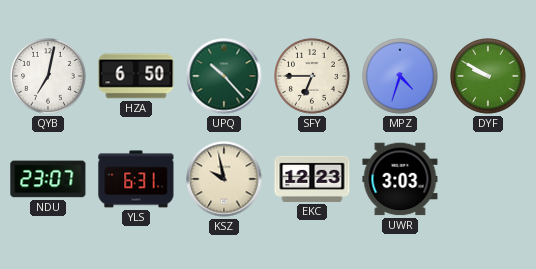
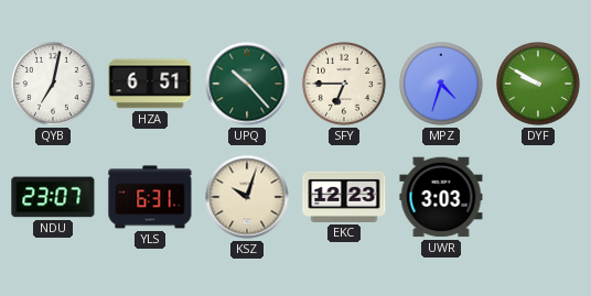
HZA: 6:50 -> 6:51
KSZ: 9:58 -> 10:03
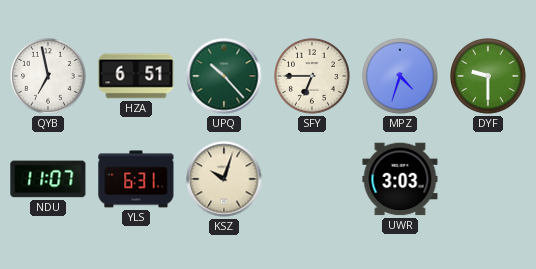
QYB: 7:02 -> 6:58
DYF: 9:50 -> 9:30
NDU: 23:07 -> 11:07
EKC: 12:23 -> none
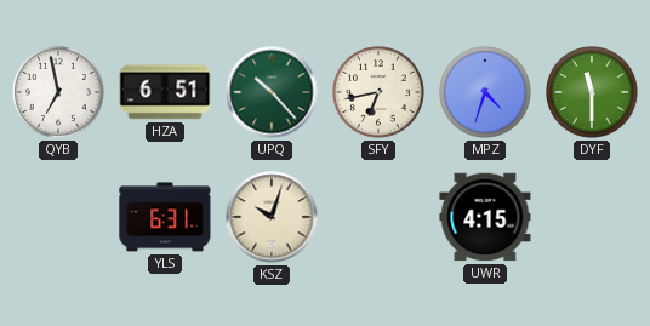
SFY: 6:45 -> 6:43
DYF: 9:30 -> 11:30
NDU: 11:07 -> none
UWR: 3:03 -> 4:15
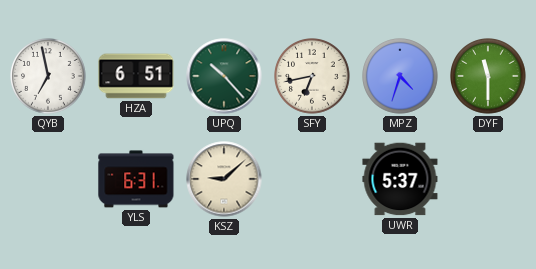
KSZ: 10:03 -> 9:08
UWR: 4:15 -> 5:37
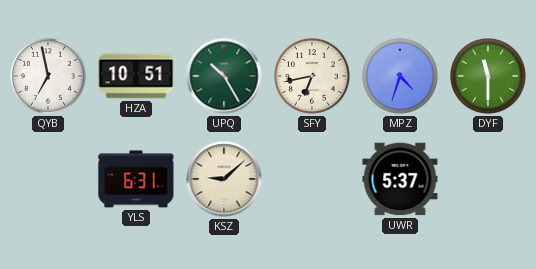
HZA: 6:51 -> 10:51
UPQ: 10:23 -> 10:25
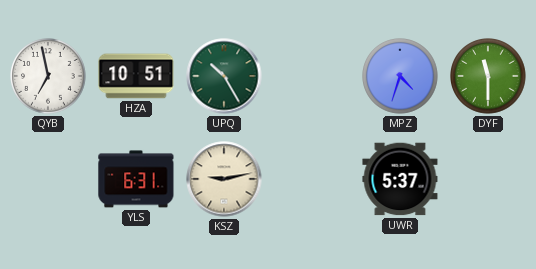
SFY: 6:43 -> none
KSZ: 9:08 -> 9:13
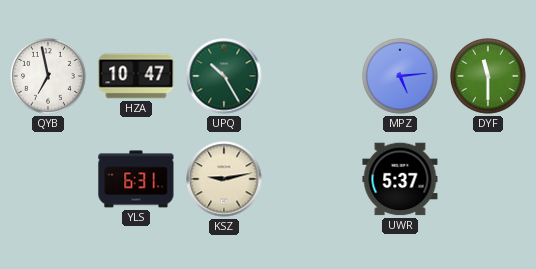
HZA: 10:51 -> 10:47
MPZ: 4:33 -> 5:14
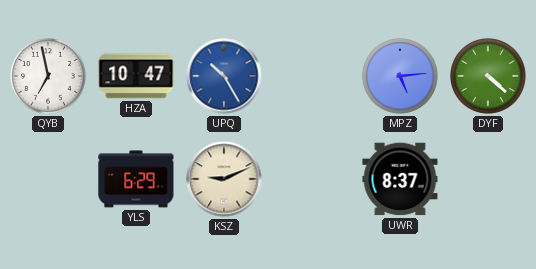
UPQ dial: green -> blue
DYF: 11:30 -> 4:22
YLS: 6:31 -> 6:29
KSZ: 9:13 -> 9:11
UWR: 5:37 -> 8:37
